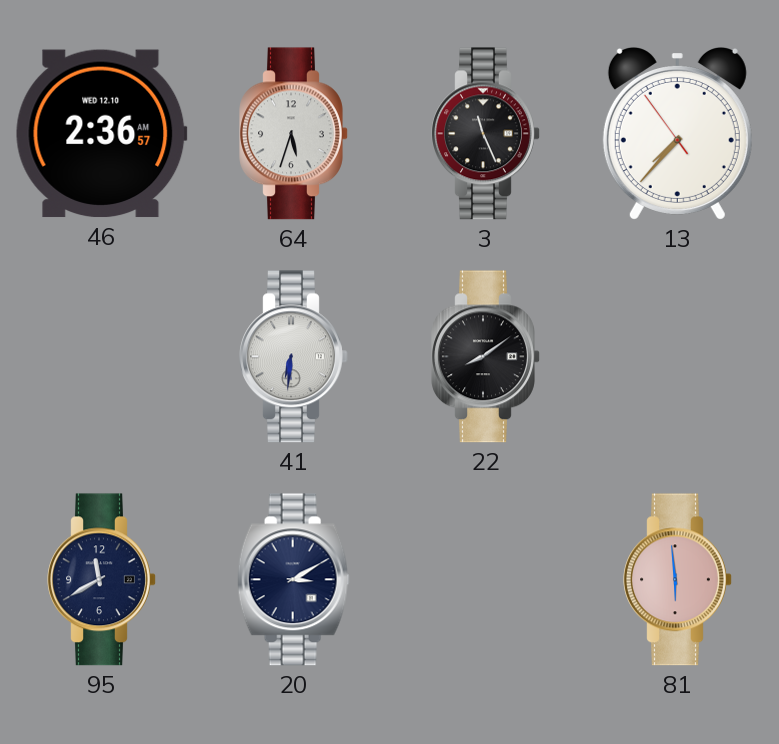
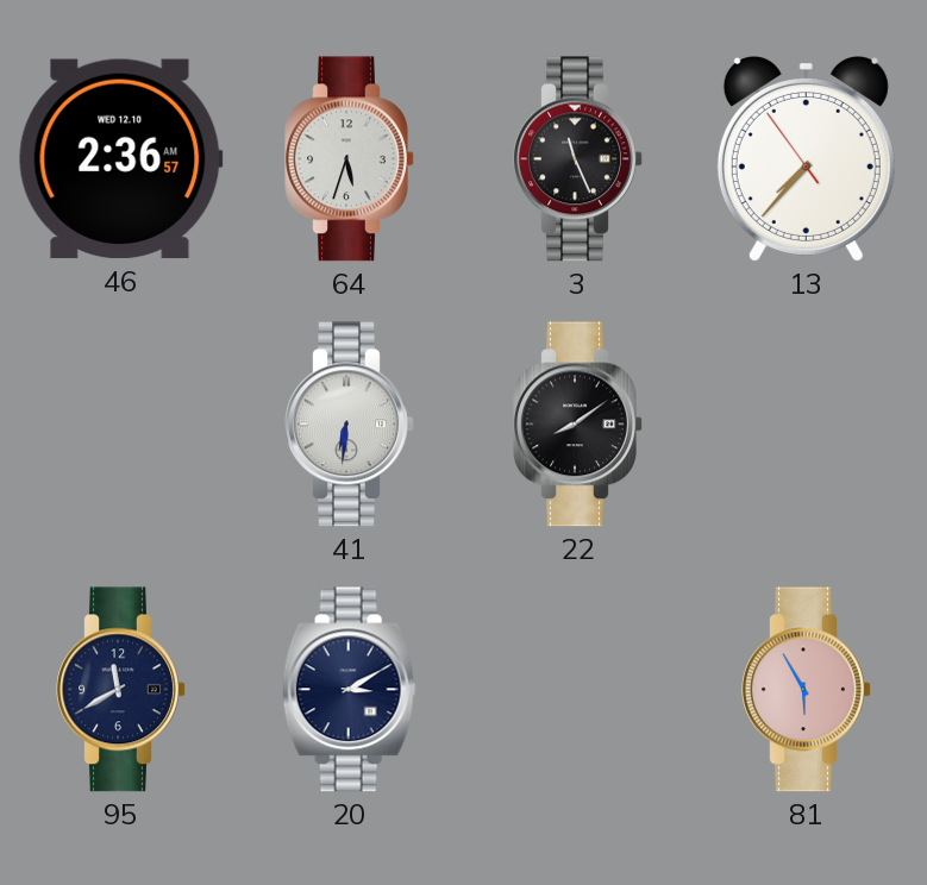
81: 5:59 -> 5:55
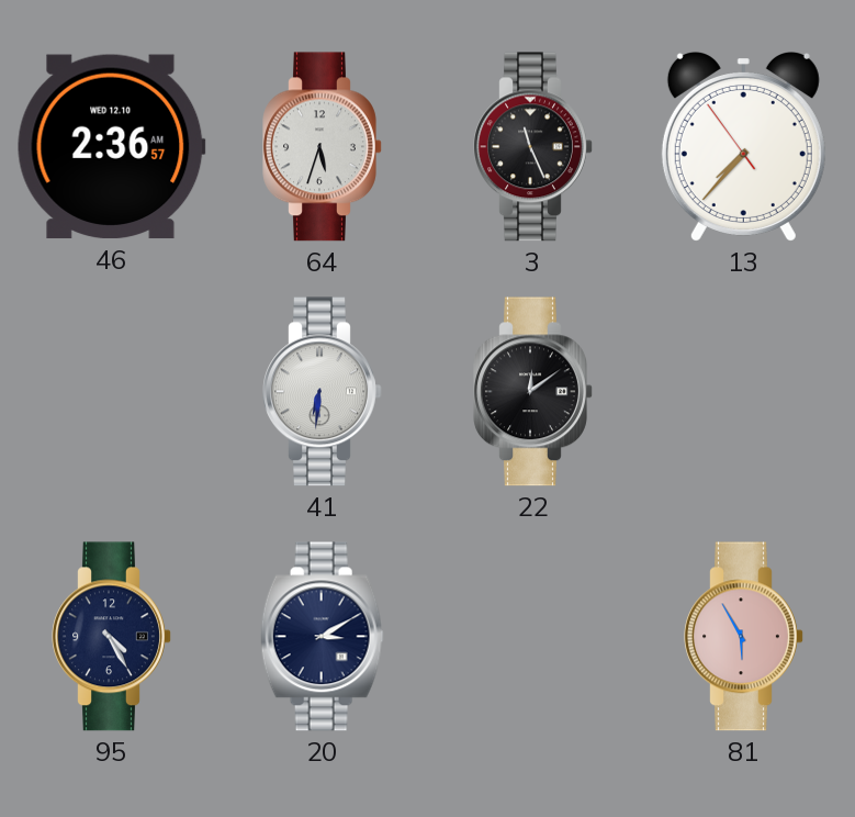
22: 8:09 -> 12:09
95: 11:40 -> 4:25
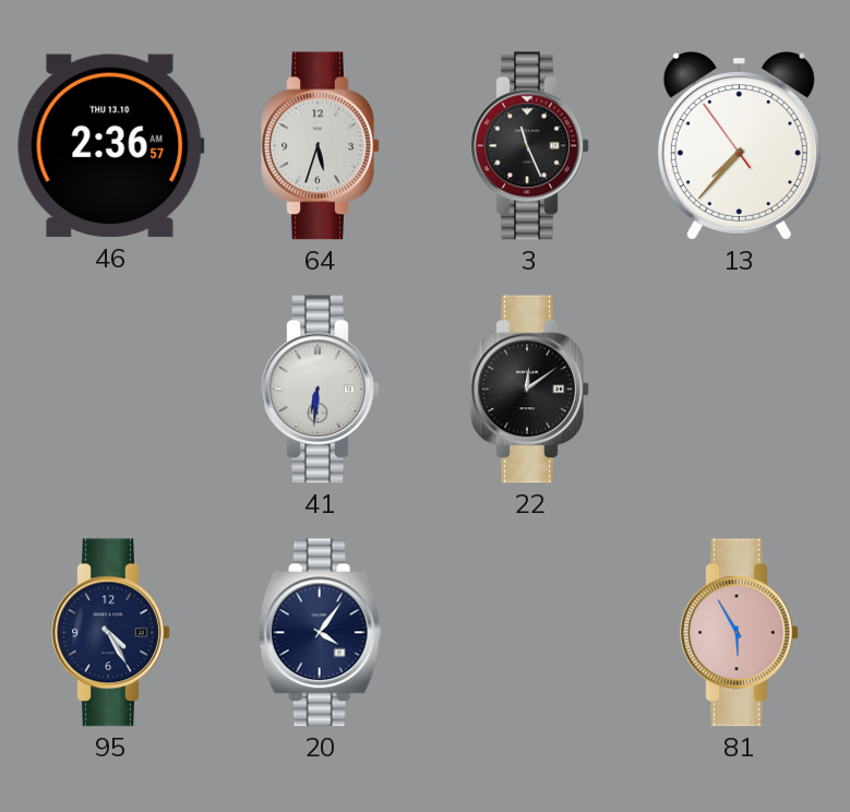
46 date: WED 12.10 -> THU 13.10
20: 3:10 -> 4:06
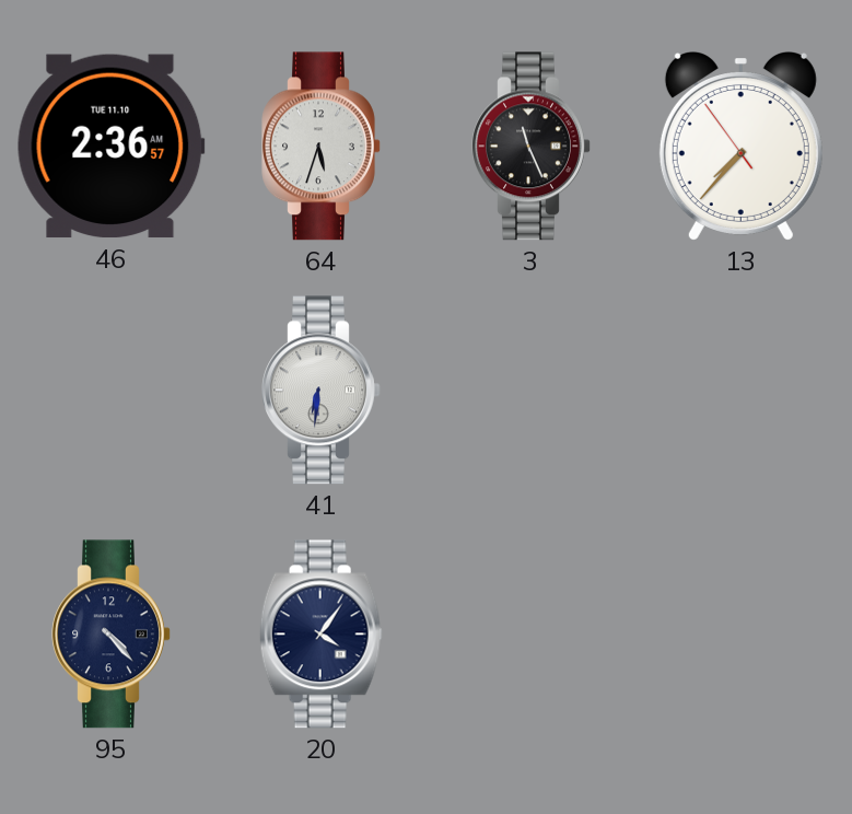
46 date: THU 13.10 -> TUE 11.10
22: 12:09 -> none
95: 4:25 -> 4:23
81: 5:55 -> none
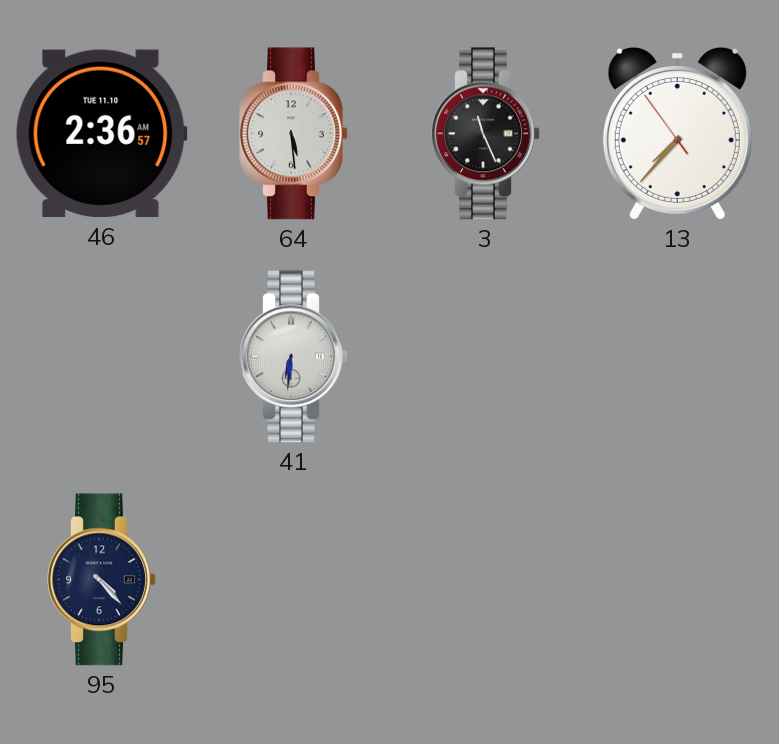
64: 5:33 -> 5:29
20: 4:06 -> none
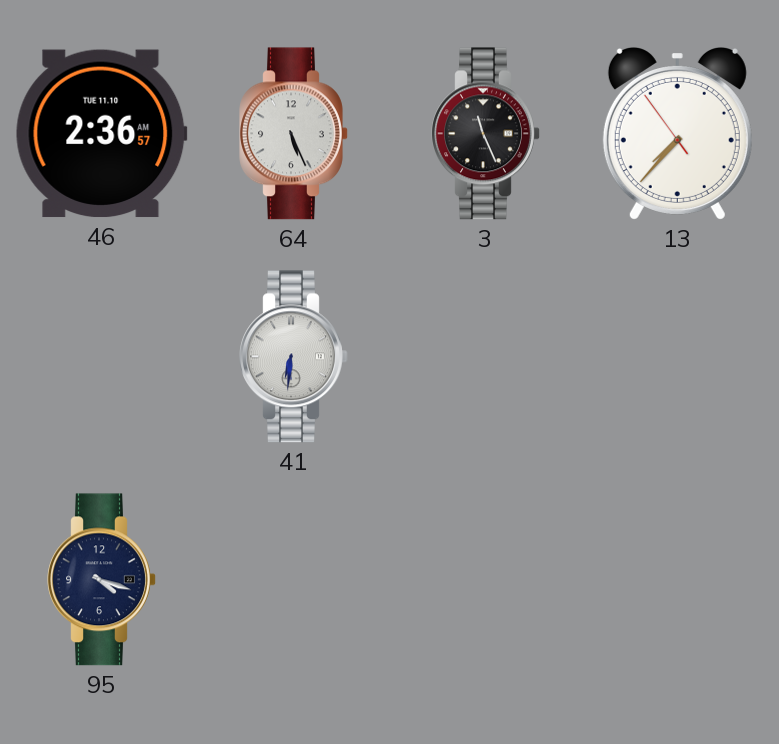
64: 5:29 -> 5:26
95: 4:23 -> 4:18
